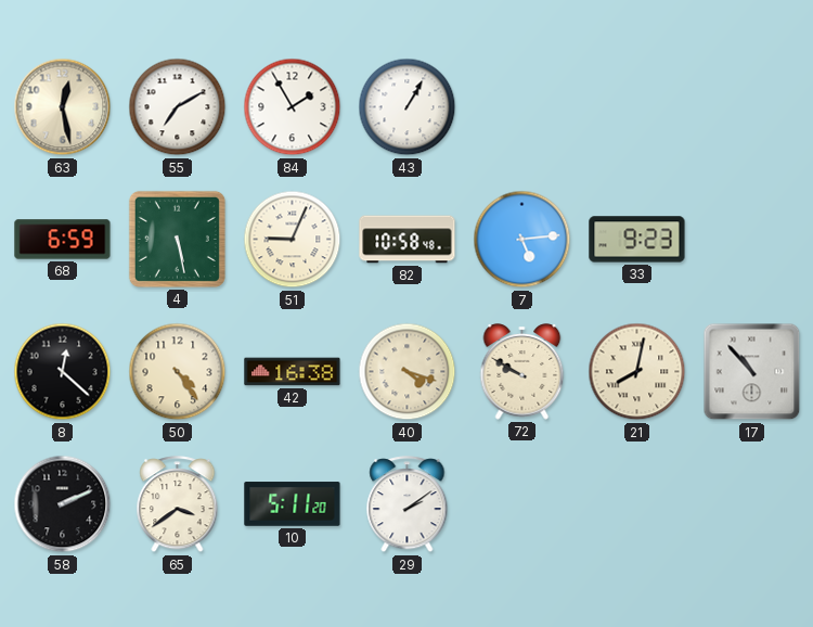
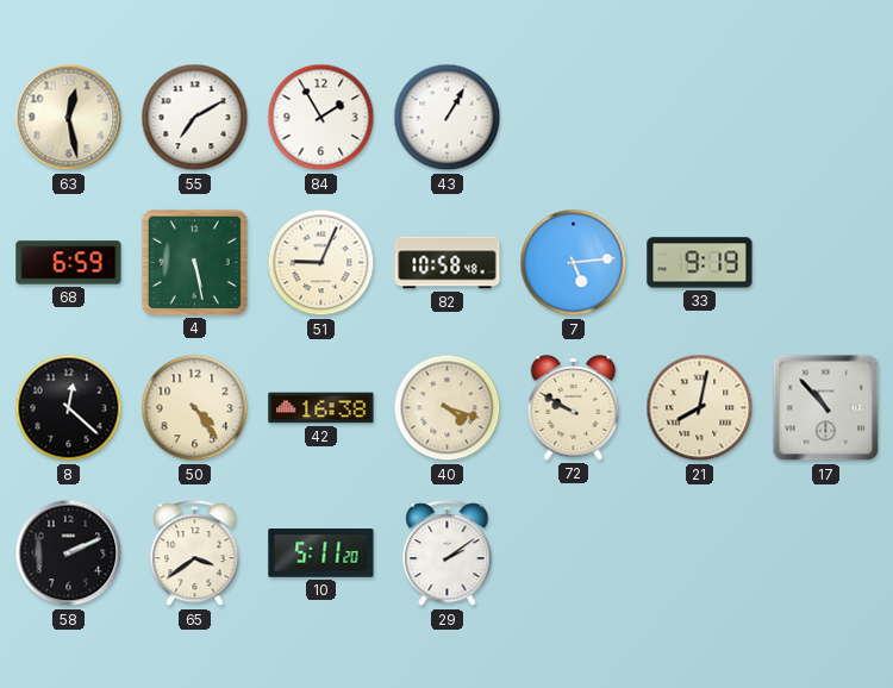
33: 9:23 -> 9:19
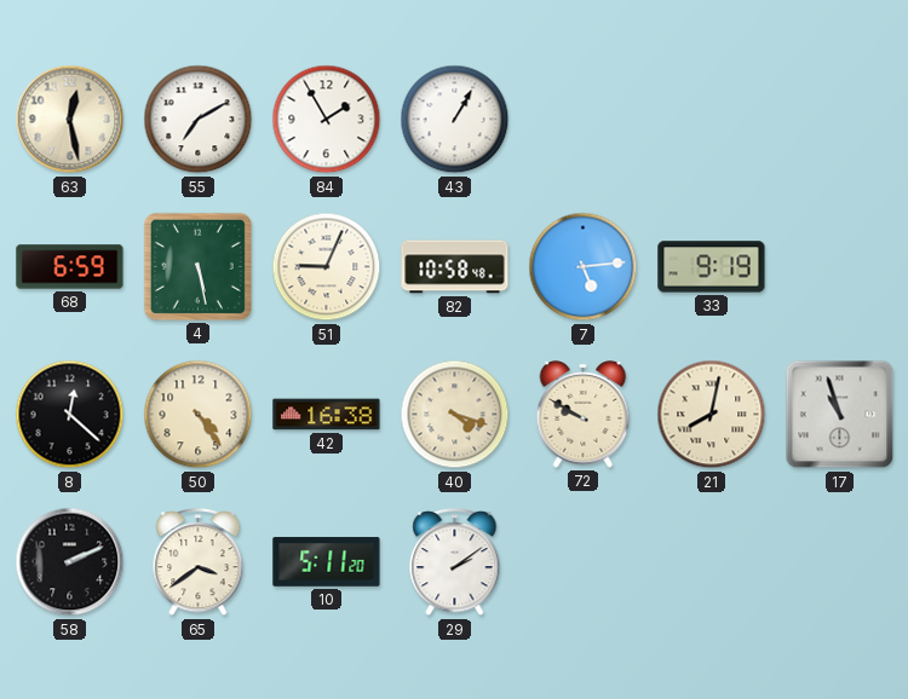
17: 10:53 -> 10:57
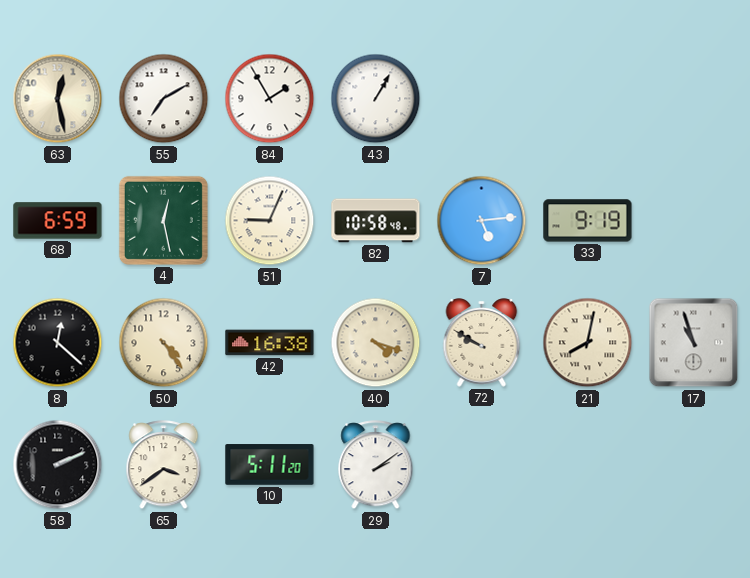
4: 5:28 -> 12:28
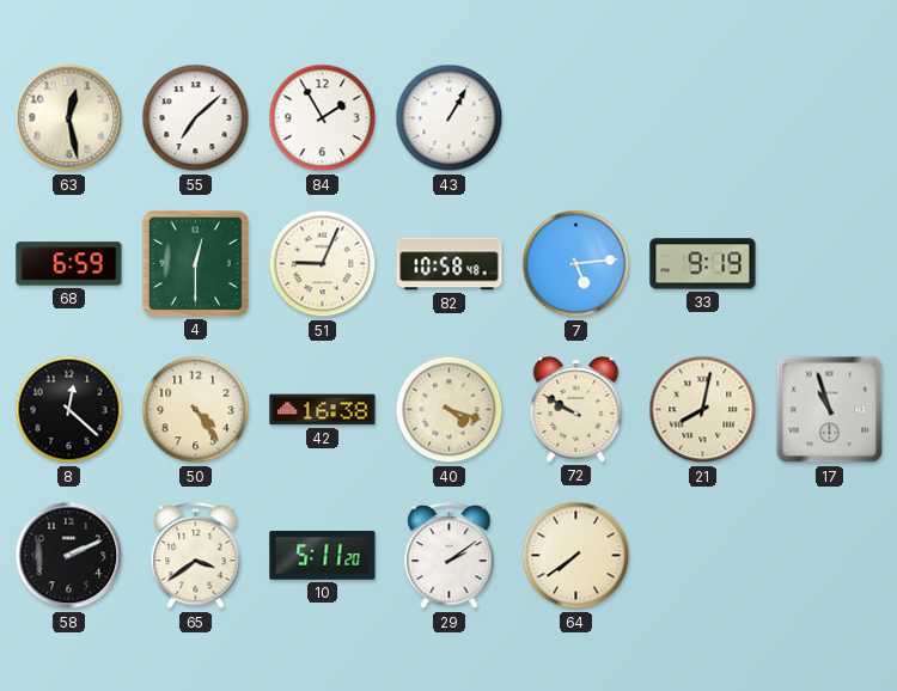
55: 7:10 -> 7:08
4: 12:28 -> 12:30
64: none -> 7:39
